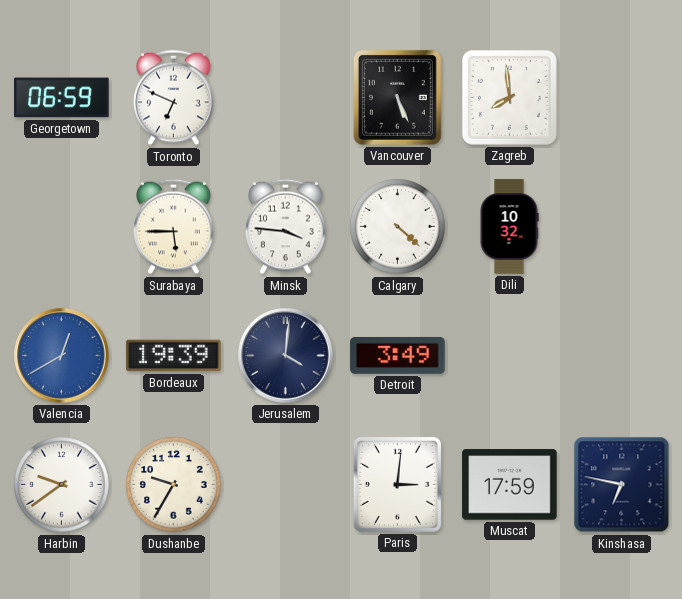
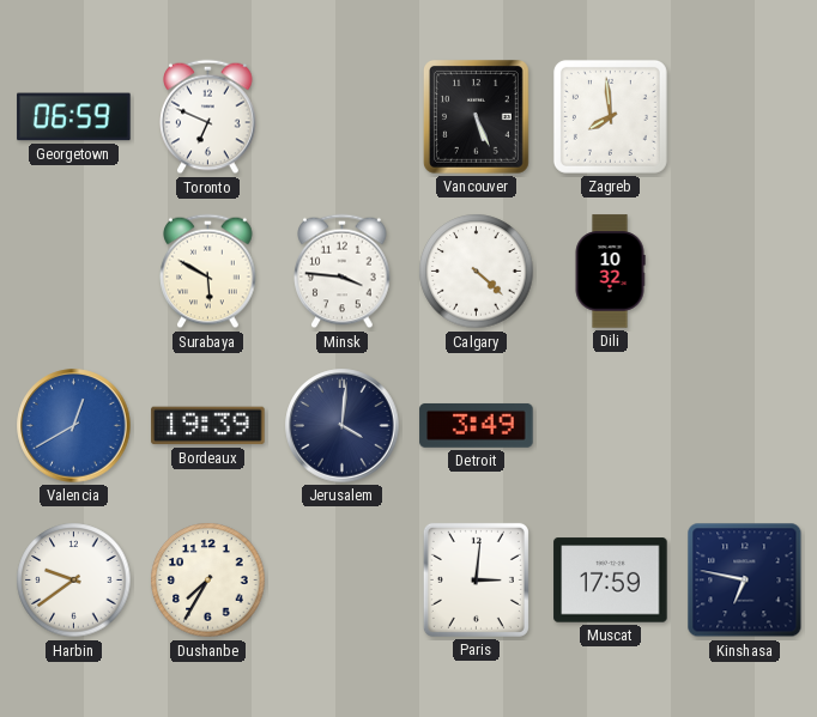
Surabaya: 5:45 -> 5:50
Dushanbe: 9:35 -> 7:35
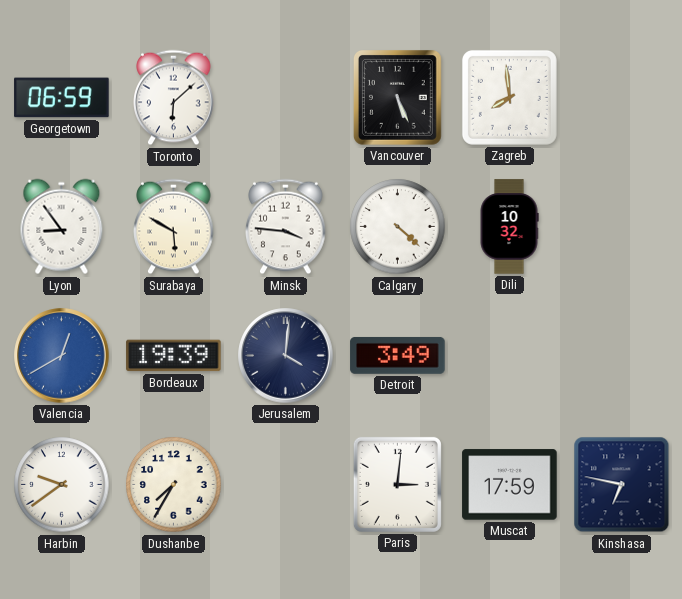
Toronto: 6:49 -> 6:08
Lyon: none -> 8:54
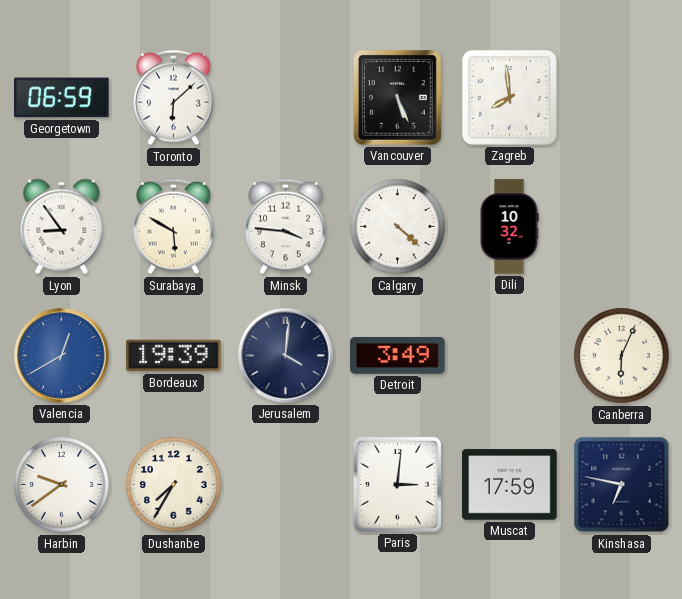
Canberra: none -> 6:04
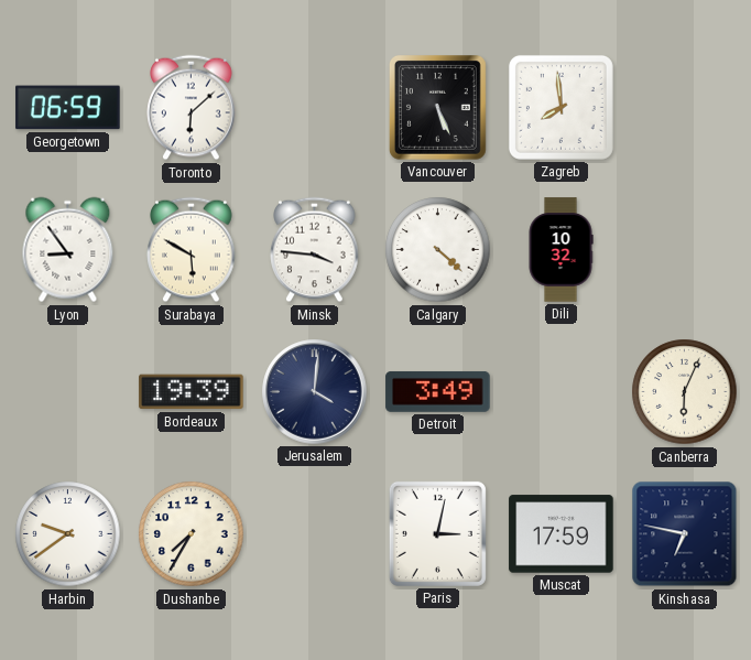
Valencia: 12:40 -> none
Paris: 3:01 -> 3:02
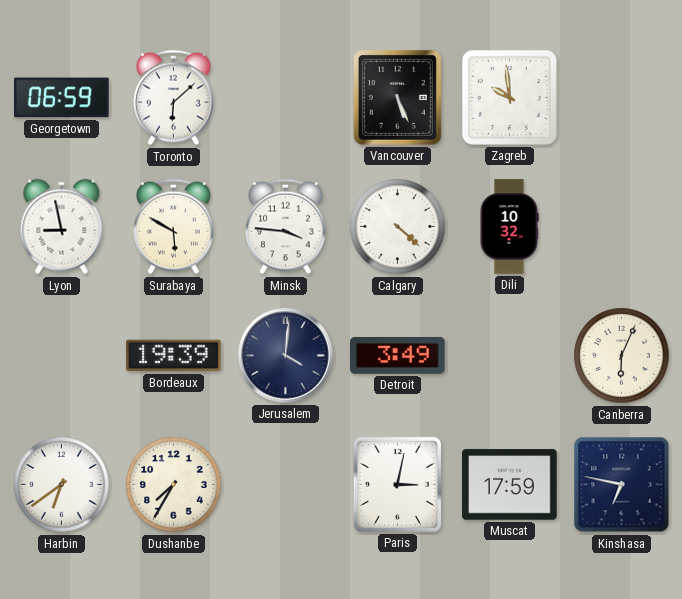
Zagreb: 7:59 -> 9:59
Lyon: 8:54 -> 8:58
Harbin: 9:39 -> 6:39
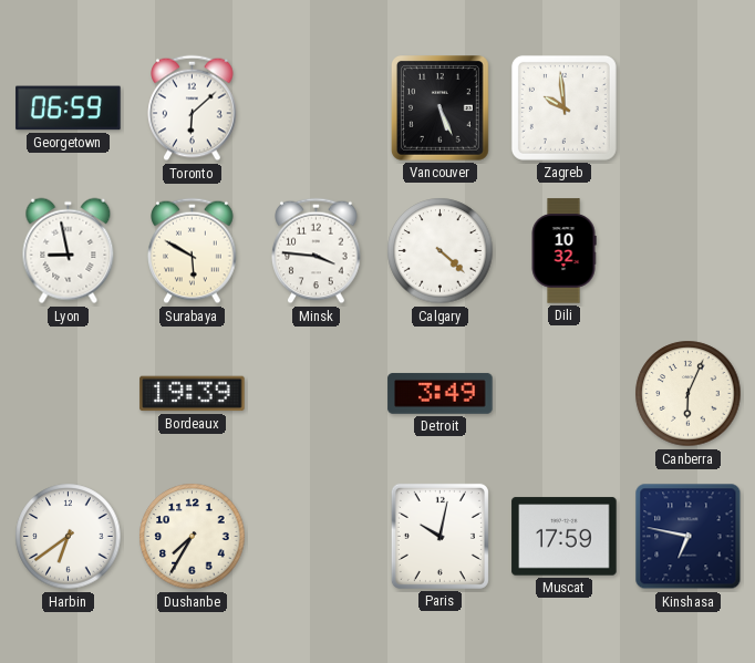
Jerusalem: 4:01 -> none
Paris: 3:02 -> 10:02
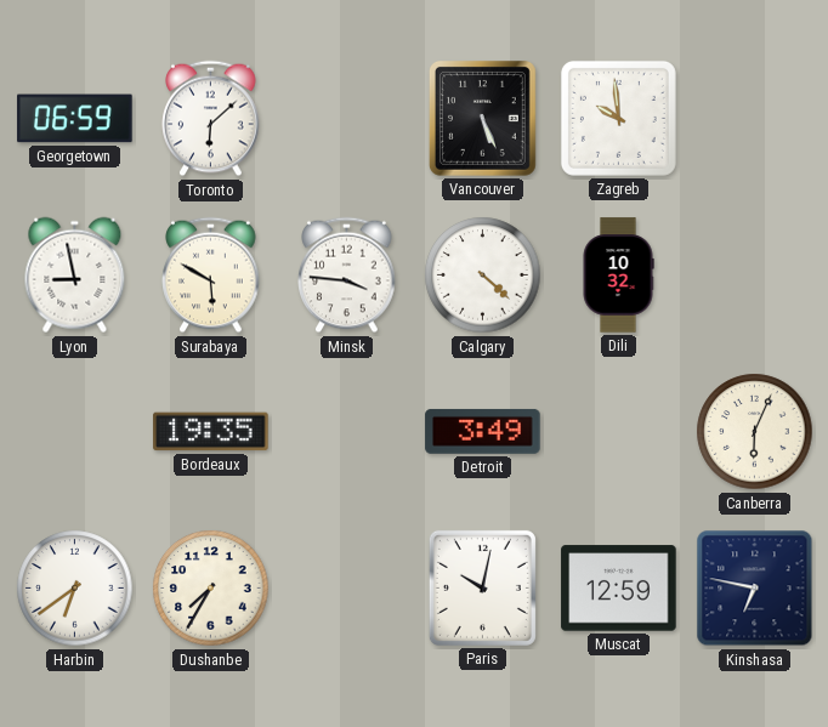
Bordeaux: 19:39 -> 19:35
Muscat: 17:59 -> 12:59
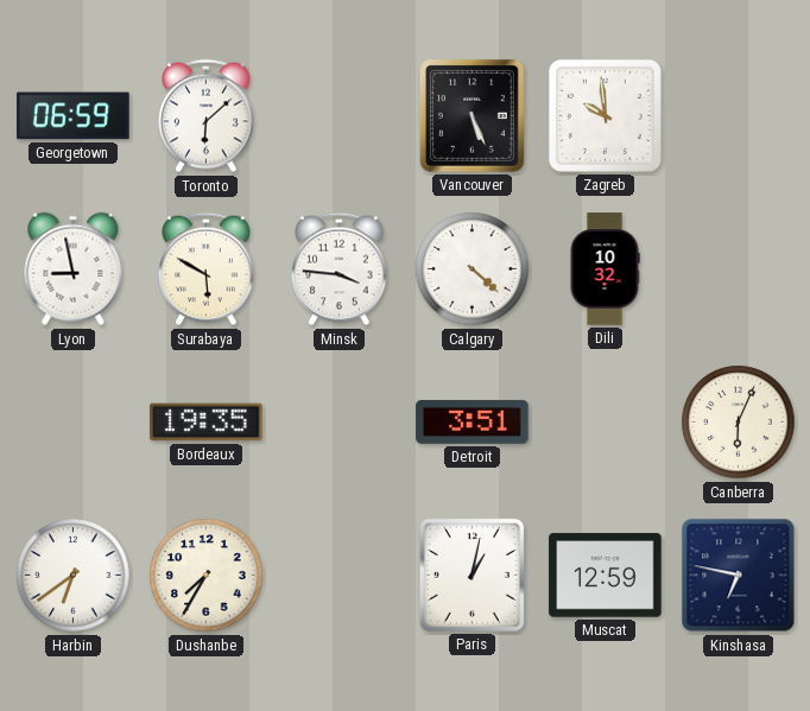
Detroit: 3:49 -> 3:51
Paris: 10:02 -> 1:02
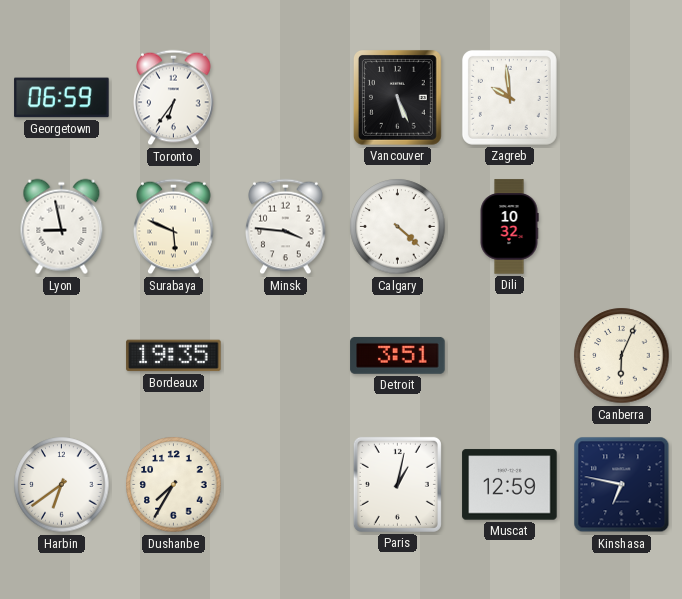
Toronto: 6:08 -> 6:36
Surabaya: 5:50 -> 5:49
